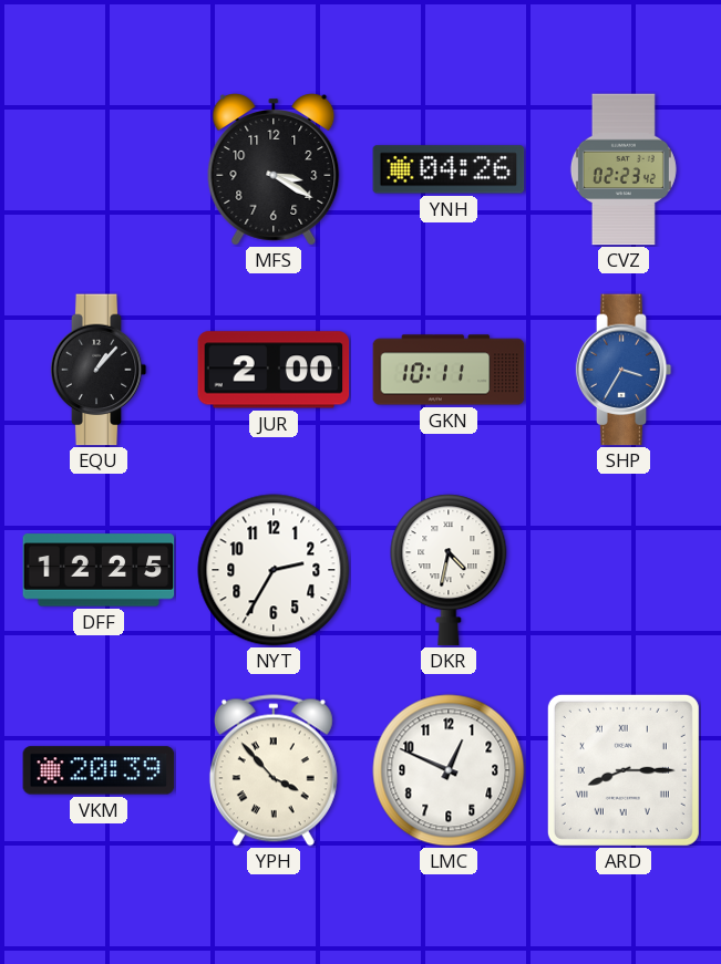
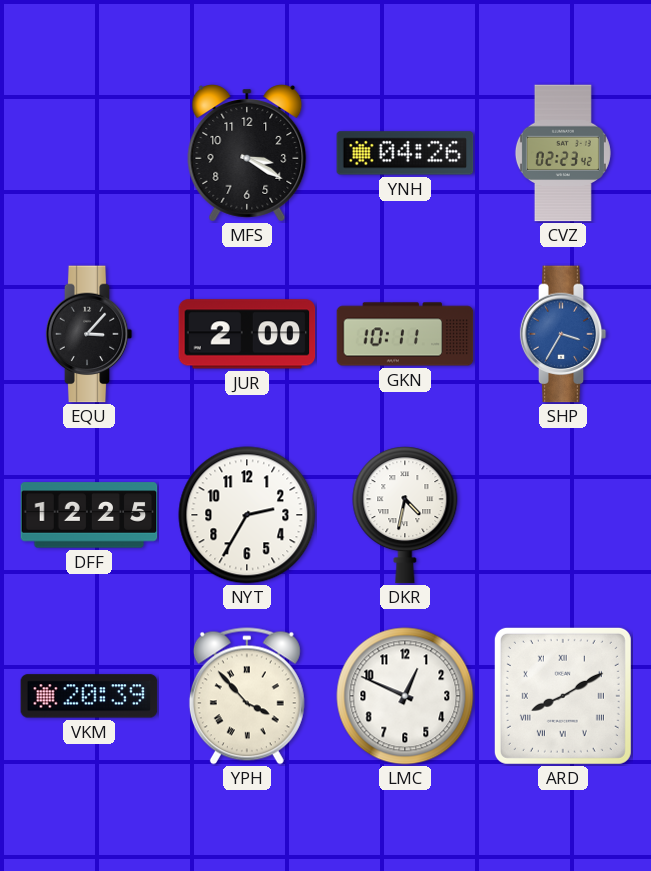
EQU: 1:07 -> 3:07
ARD: 8:15 -> 8:10
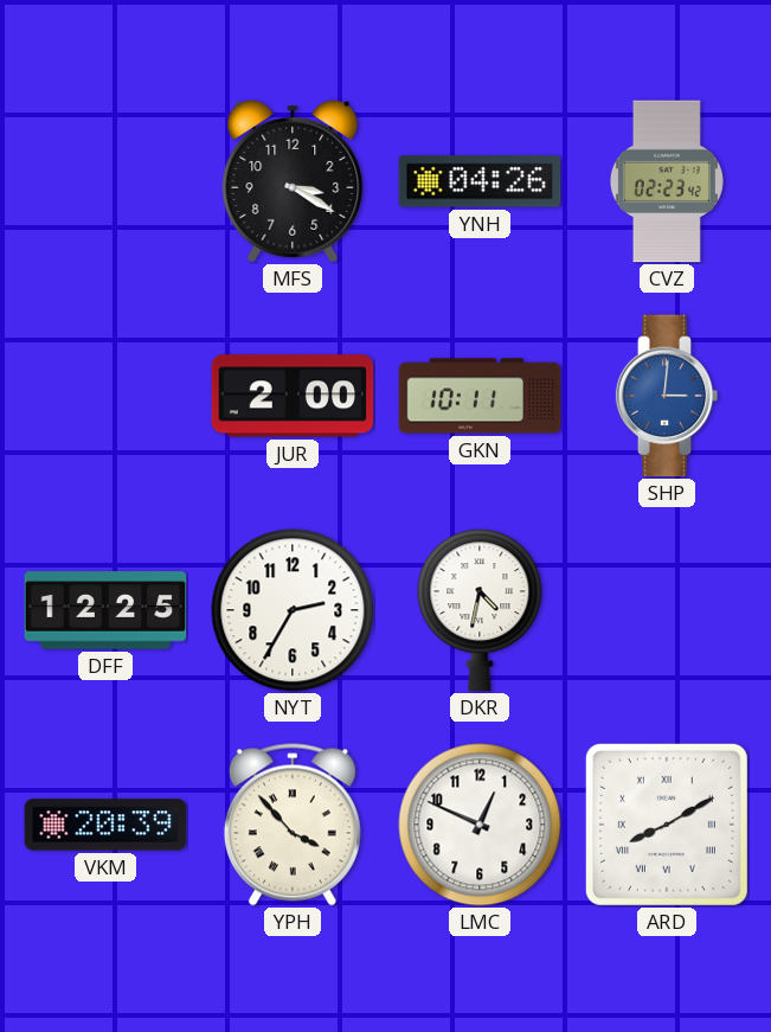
EQU: 3:07 -> none
SHP: 3:35 -> 3:01
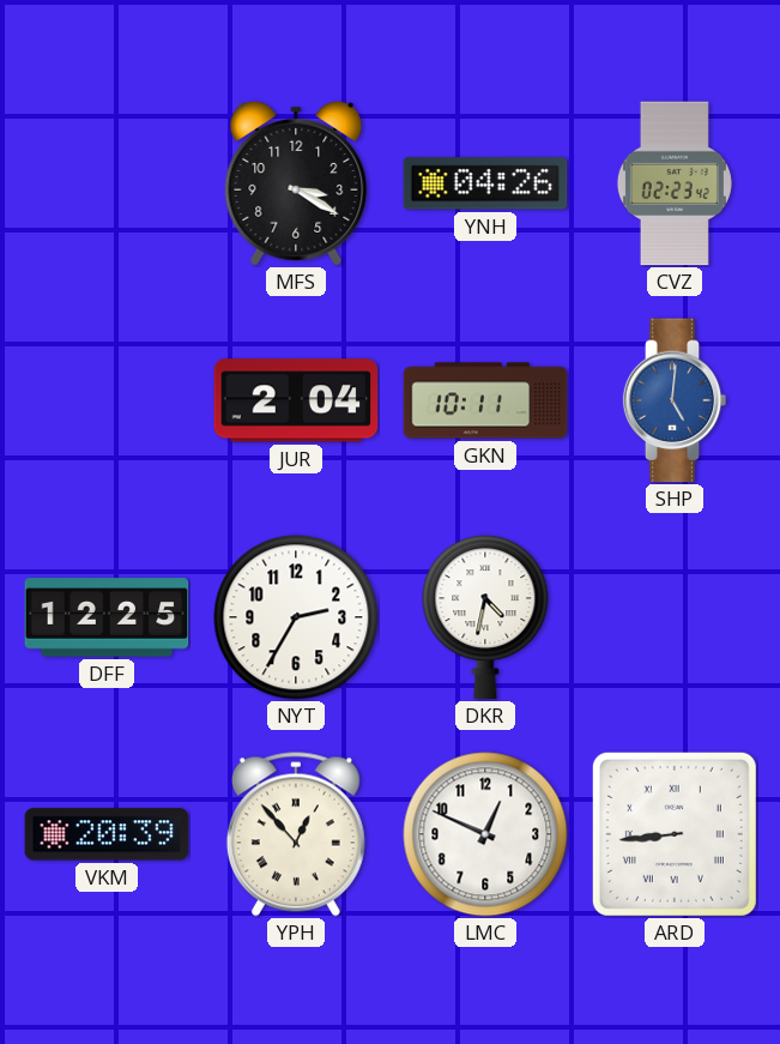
JUR: 2:00 -> 2:04
SHP: 3:01 -> 5:01
YPH: 3:53 -> 12:53
ARD: 8:10 -> 8:44
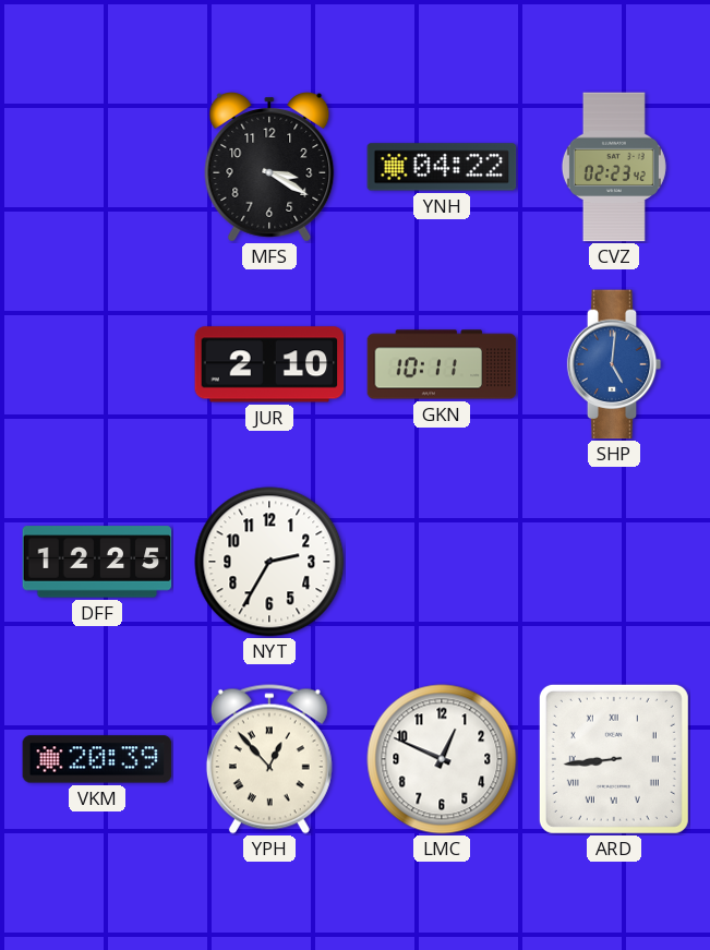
YNH: 04:26 -> 04:22
JUR: 2:04 -> 2:10
DKR: 4:32 -> none
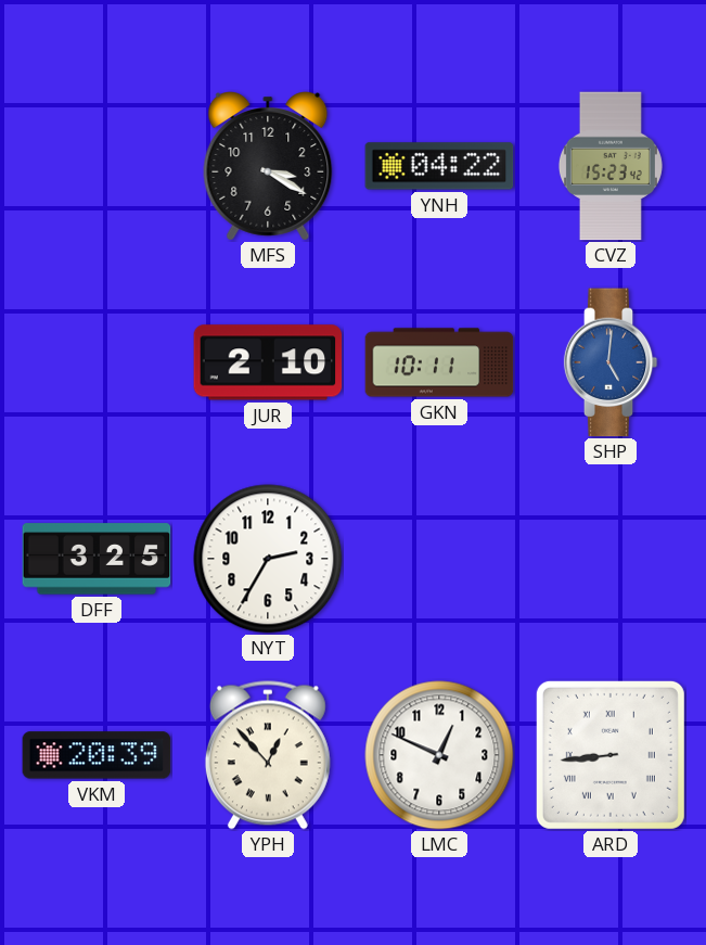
CVZ: 02:23 -> 15:23
DFF: 12:25 -> 3:25
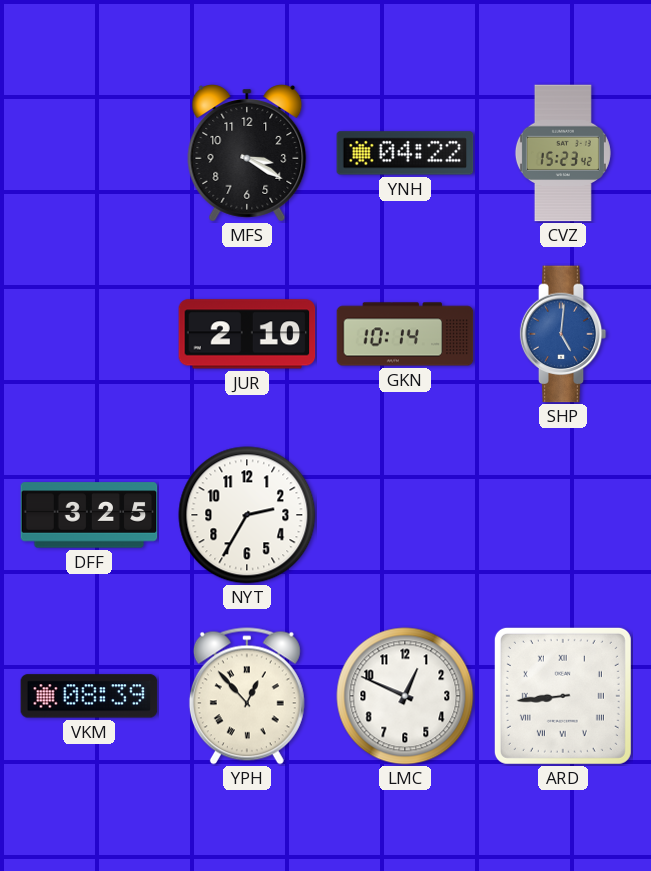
GKN: 10:11 -> 10:14
VKM: 20:39 -> 08:39
